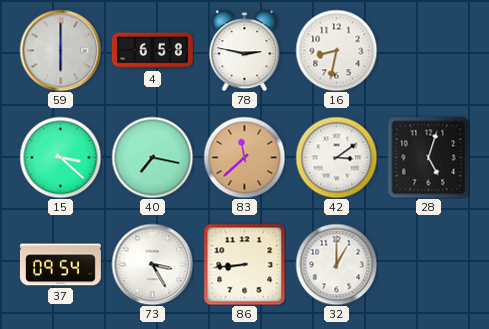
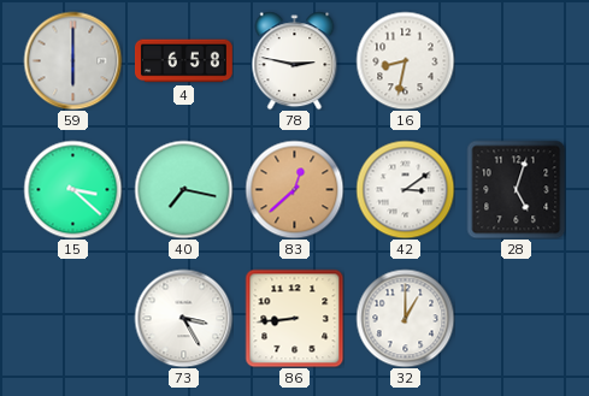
83: 11:38 -> 12:38
37: 09:54 -> none
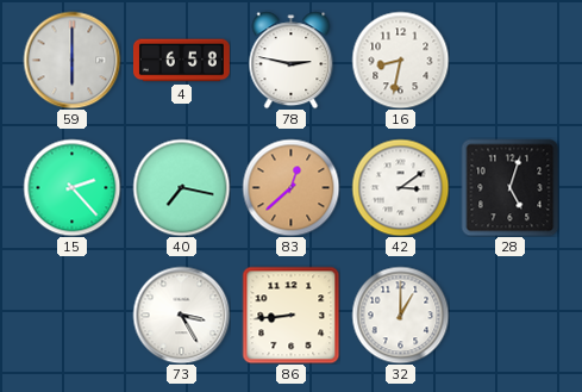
15: 3:22 -> 2:23
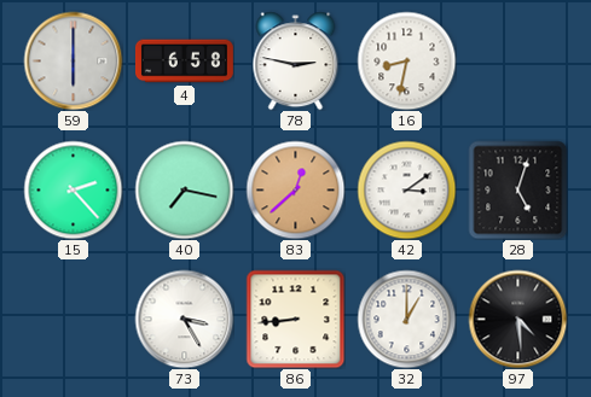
97: none -> 4:29
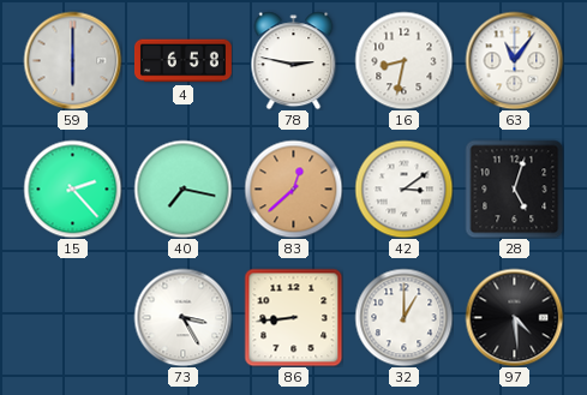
63: none -> 11:06
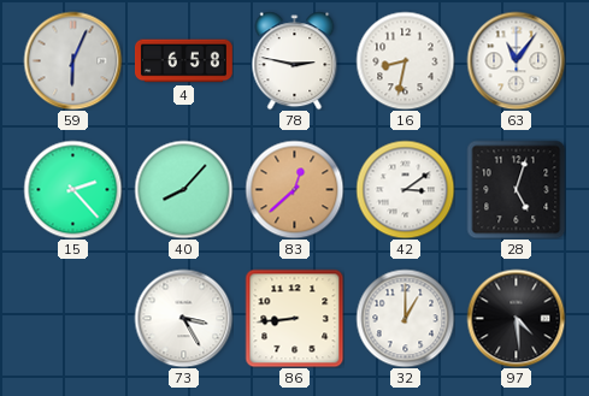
59: 6:00 -> 6:04
40: 7:17 -> 8:07
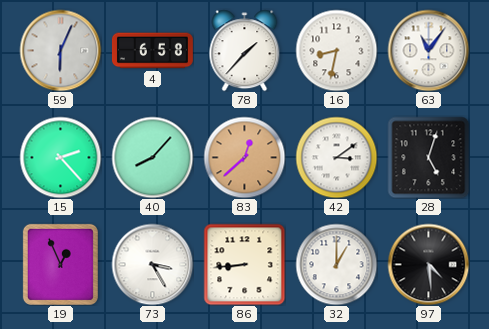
78: 2:47 -> 1:37
19: none -> 12:56
